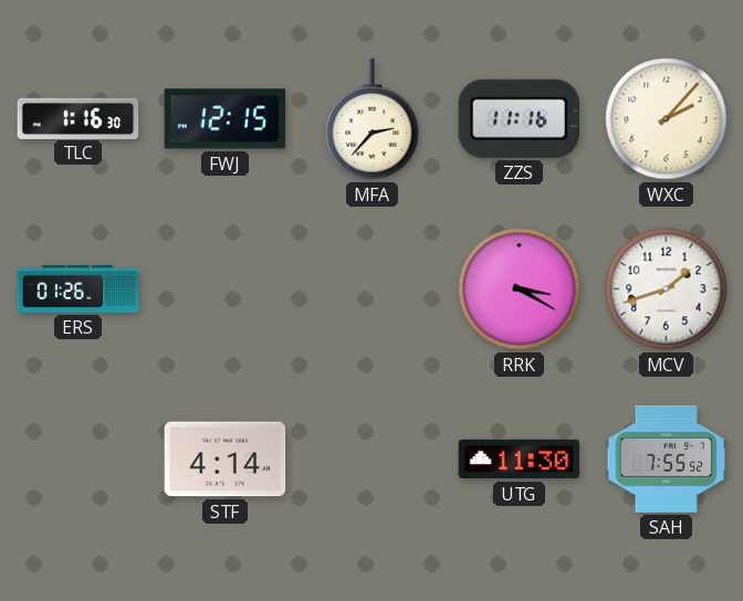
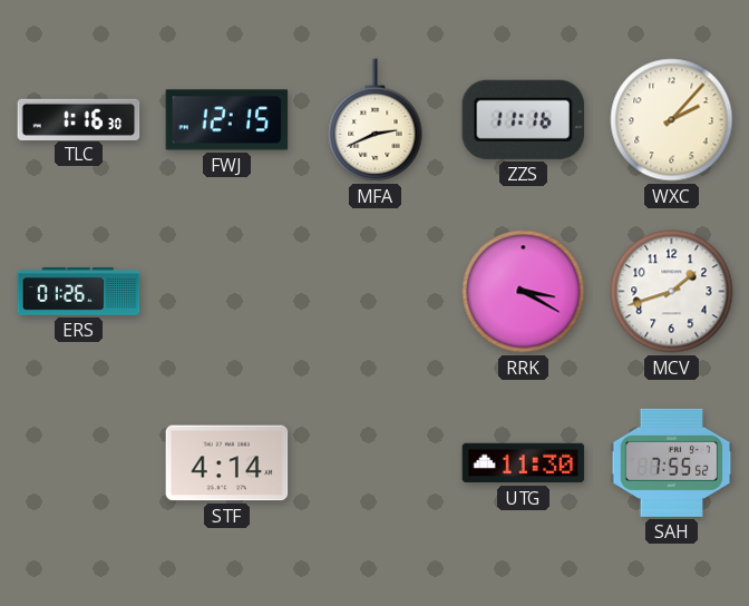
MFA: 2:37 -> 2:41
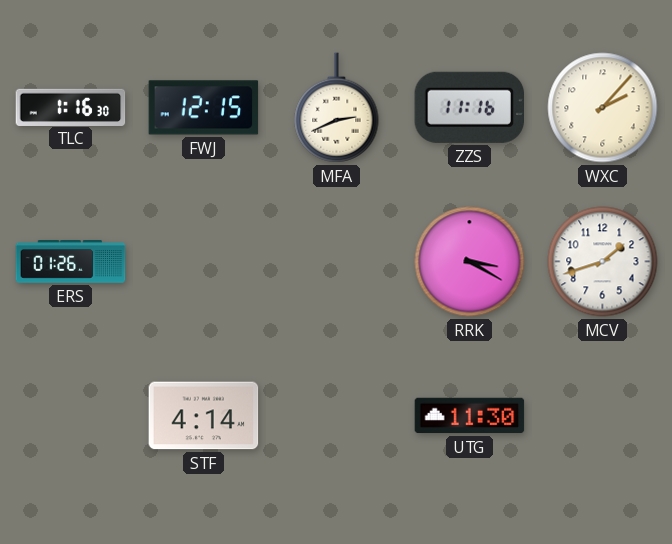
SAH: 7:55 -> none
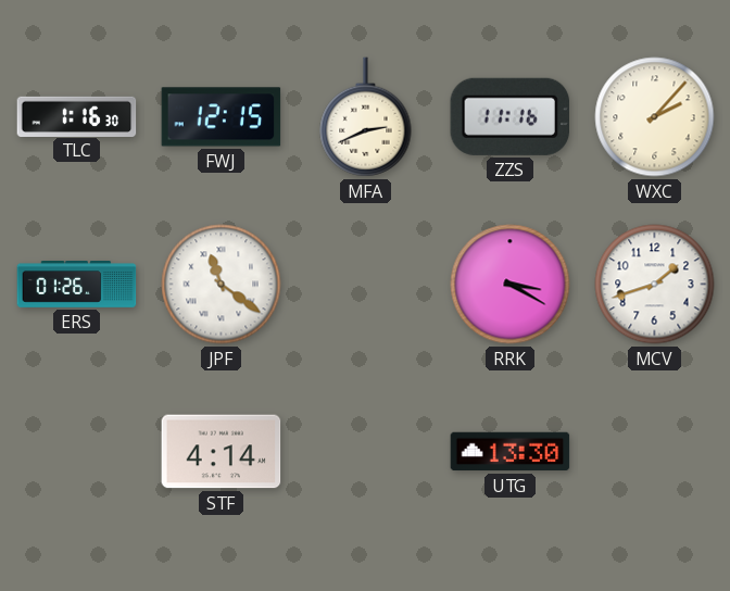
JPF: none -> 11:21
UTG: 11:30 -> 13:30
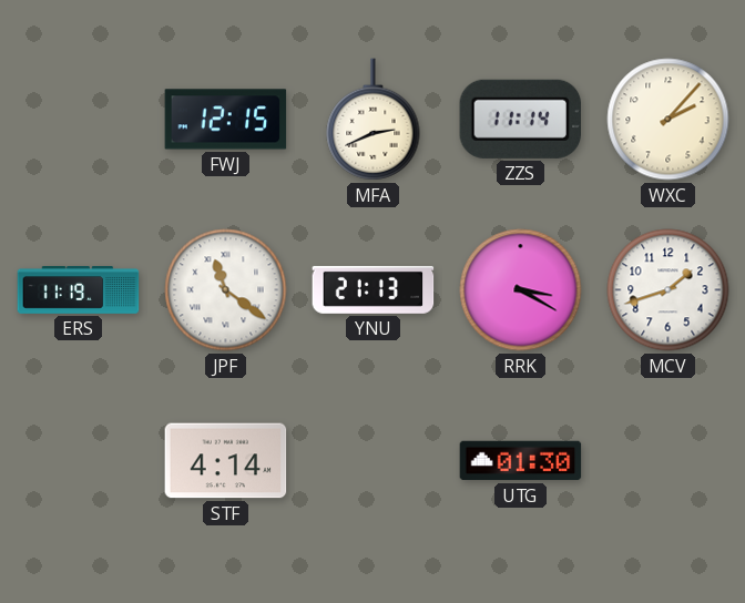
TLC: 1:16 -> none
ZZS: 11:16 -> 11:14
ERS: 01:26 -> 11:19
YNU: none -> 21:13
UTG: 13:30 -> 01:30
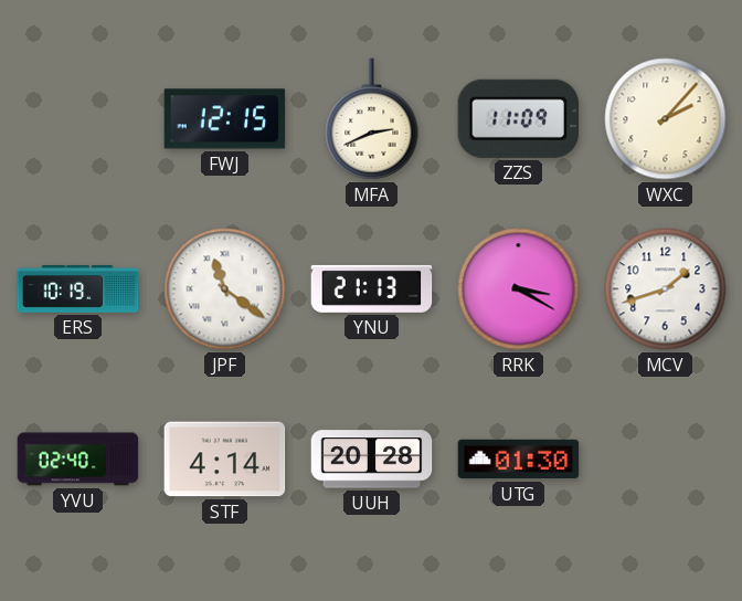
ZZS: 11:14 -> 11:09
ERS: 11:19 -> 10:19
YVU: none -> 02:40
UUH: none -> 20:28
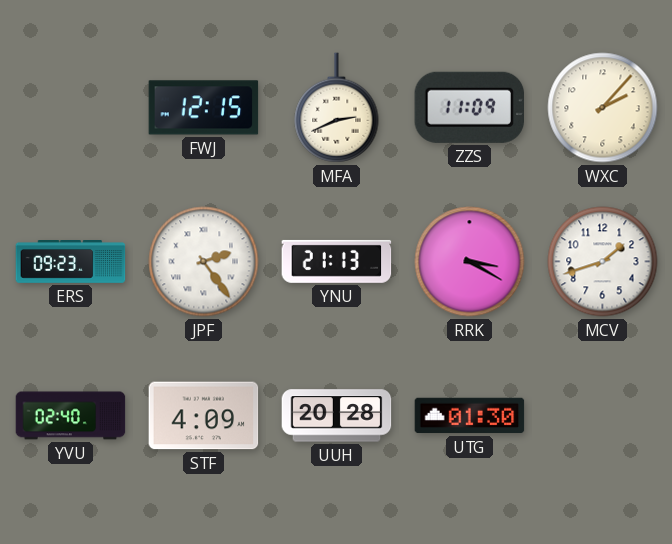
ERS: 10:19 -> 09:23
JPF: 11:21 -> 2:24
STF: 4:14 -> 4:09
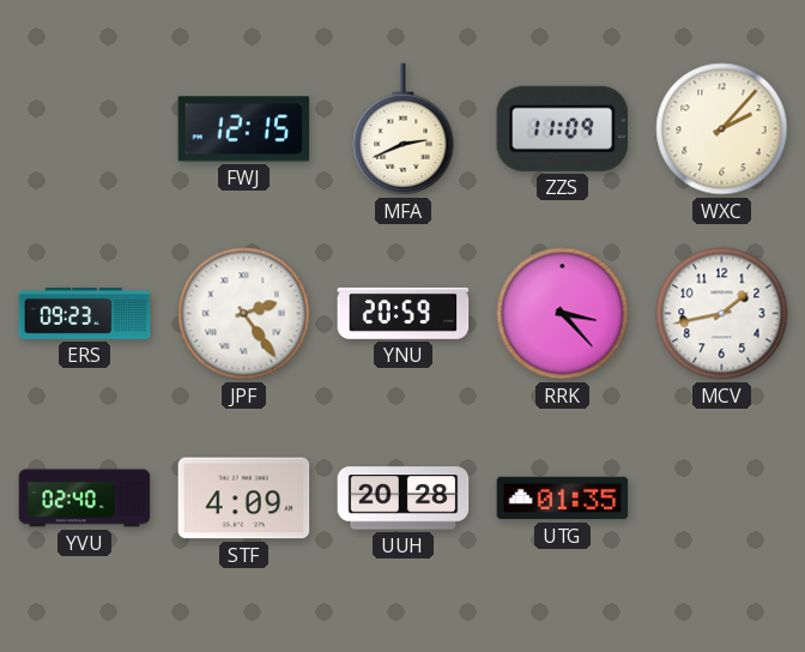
YNU: 21:13 -> 20:59
RRK: 3:20 -> 3:23
MCV: 1:42 -> 1:43
UTG: 01:30 -> 01:35
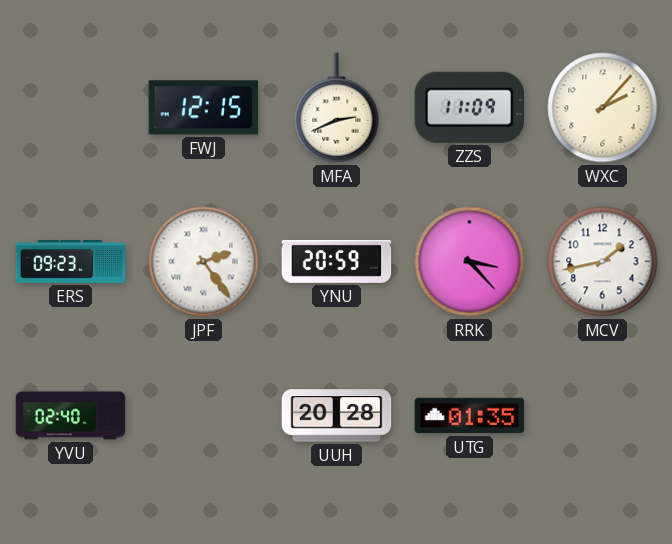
STF: 4:09 -> none
